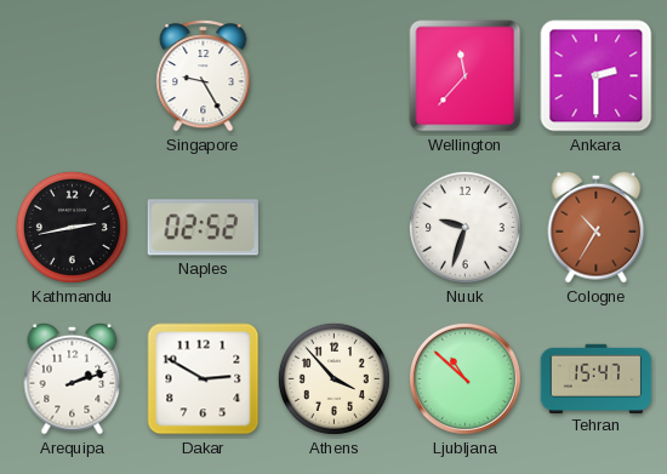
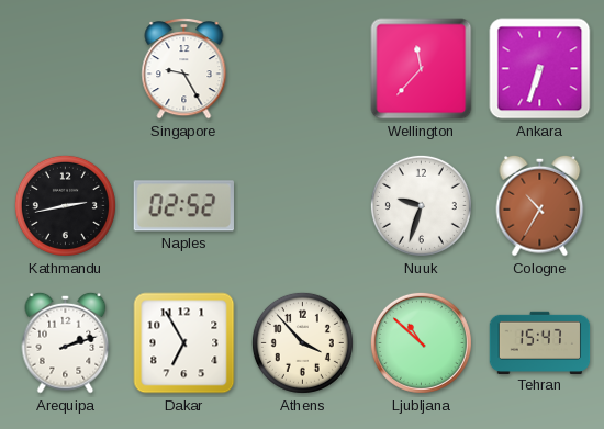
Ankara: 2:30 -> 6:33
Dakar: 2:50 -> 6:55
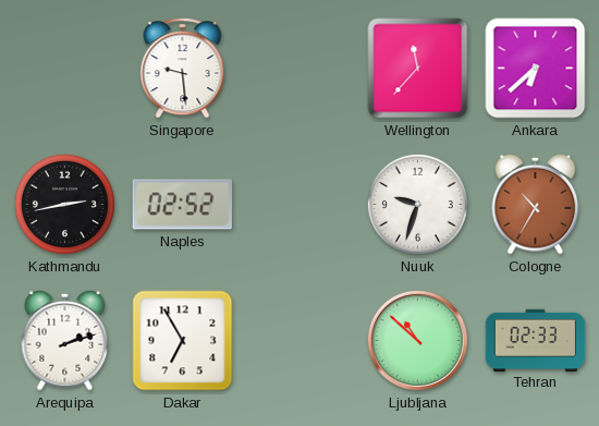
Singapore: 9:25 -> 9:29
Ankara: 6:33 -> 6:38
Athens: 3:53 -> none
Tehran: 15:47 -> 02:33
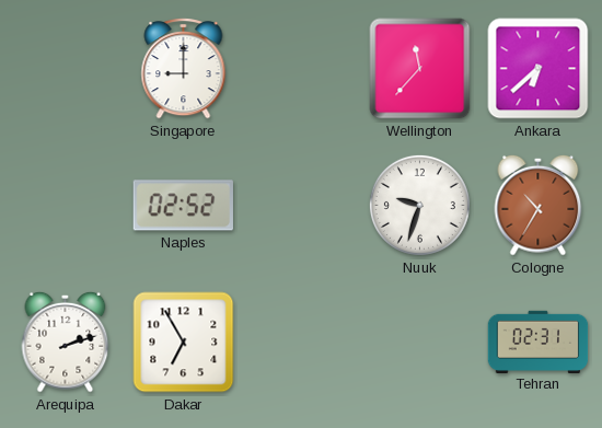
Singapore: 9:29 -> 9:00
Kathmandu: 2:43 -> none
Ljubljana: 10:52 -> none
Tehran: 02:33 -> 02:31
